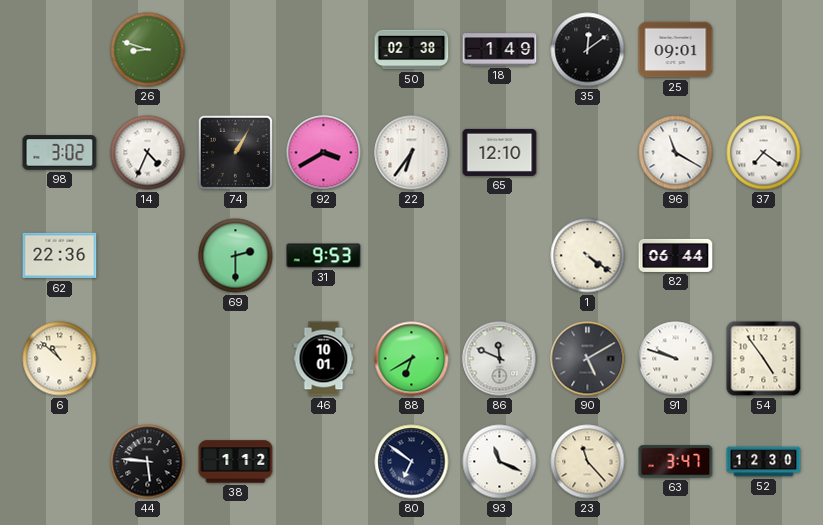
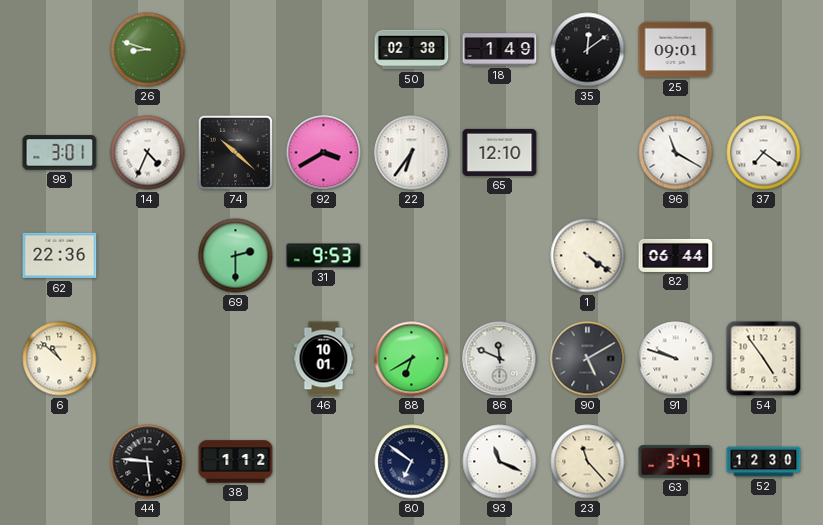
98: 3:02 -> 3:01
74: 1:05 -> 10:22
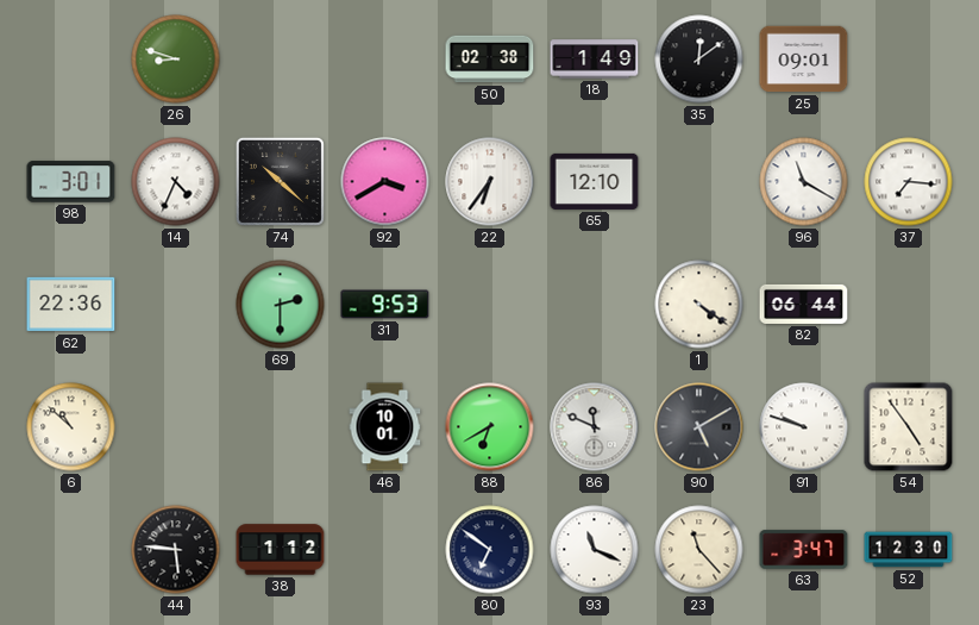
37: 7:21 -> 7:16
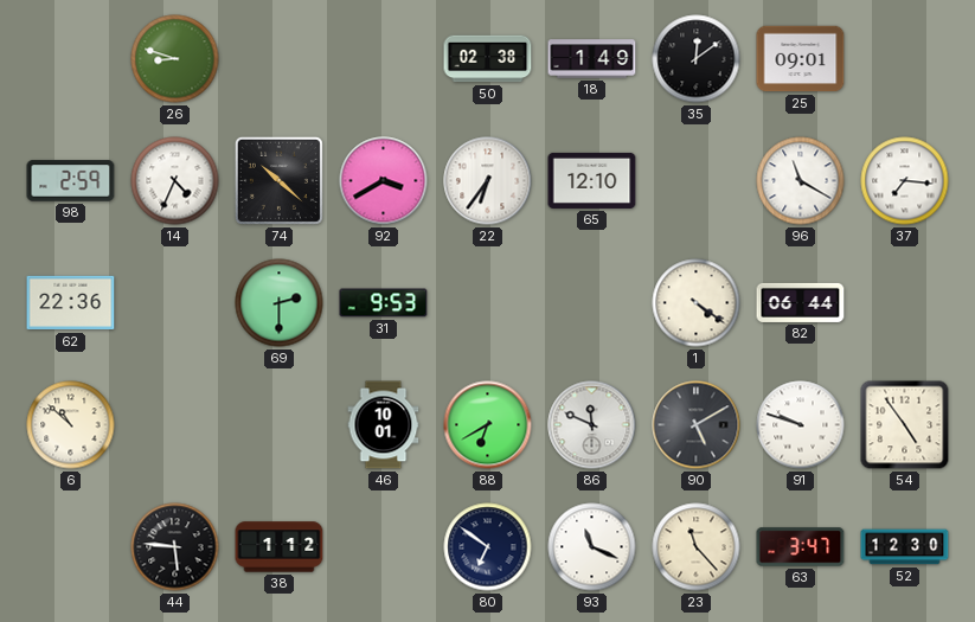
98: 3:01 -> 2:59
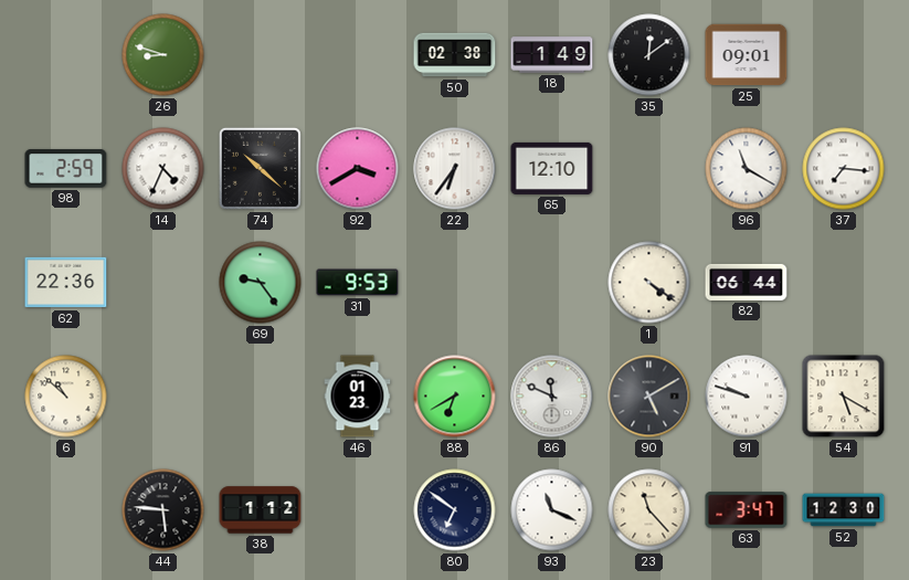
69: 2:30 -> 9:24
46: 10:01 -> 01:23
54: 4:54 -> 5:20
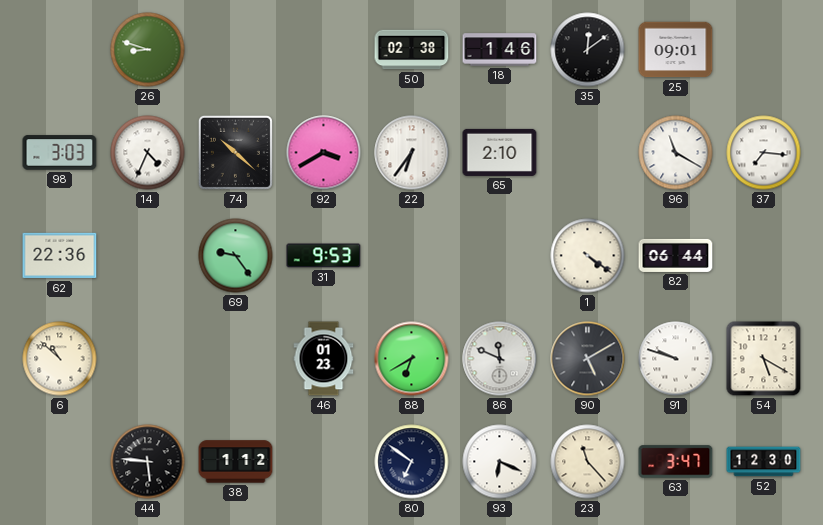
18: 1:49 -> 1:46
98: 2:59 -> 3:03
65: 12:10 -> 2:10
93: 11:19 -> 6:19
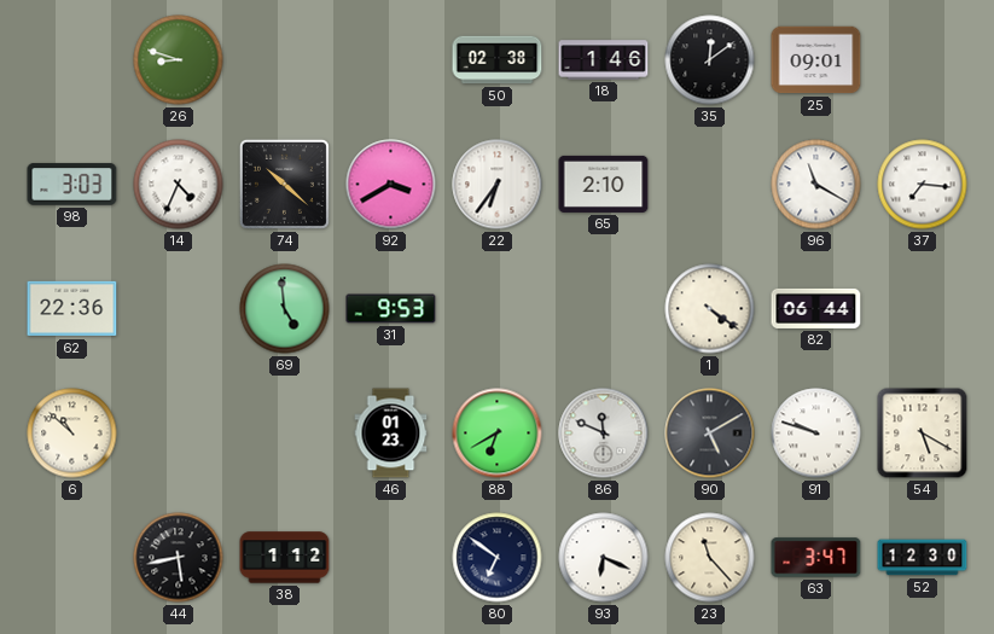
69: 9:24 -> 4:59
44: 5:46 -> 5:43
